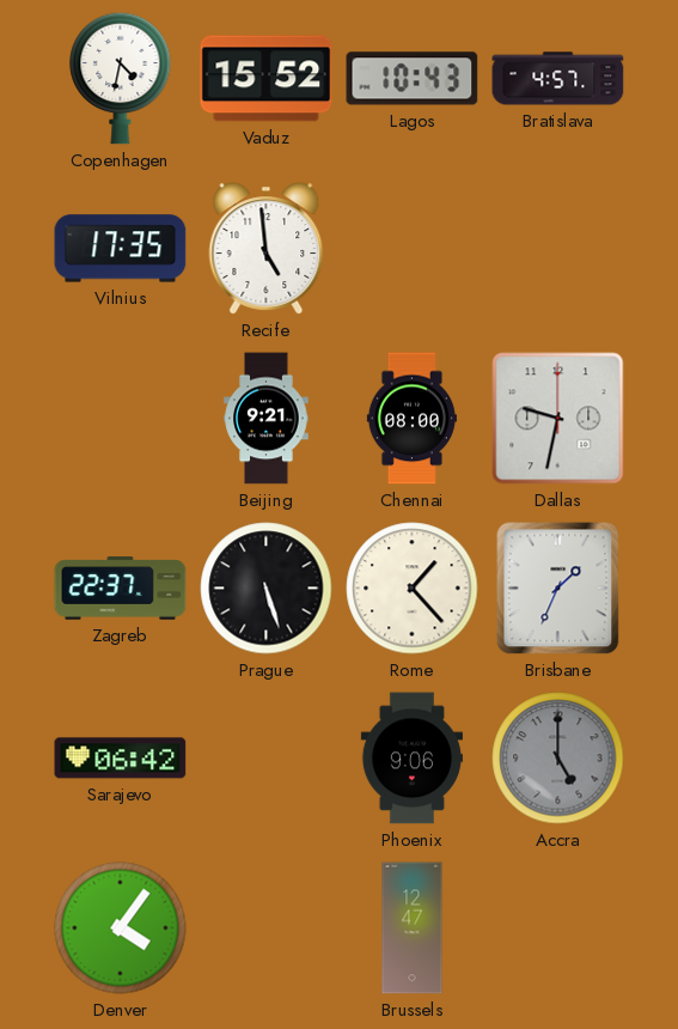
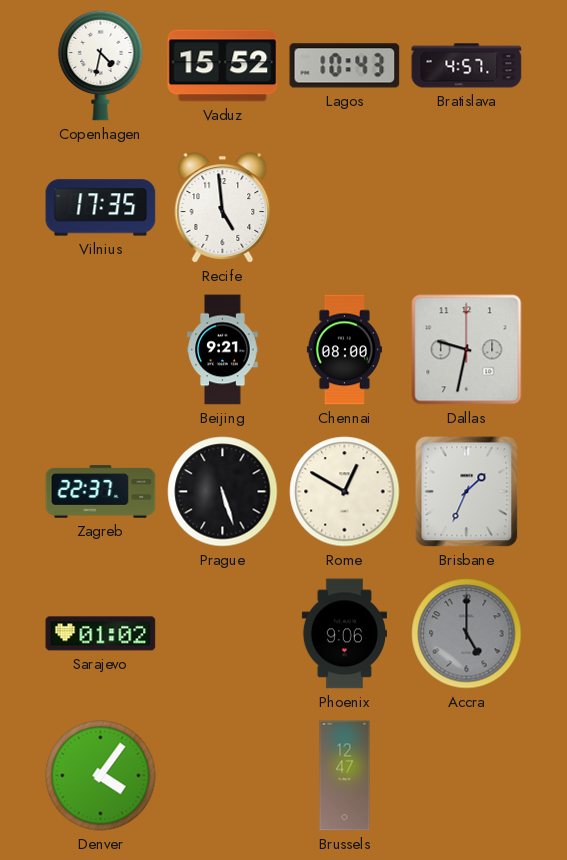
Rome: 1:23 -> 12:50
Sarajevo: 06:42 -> 01:02
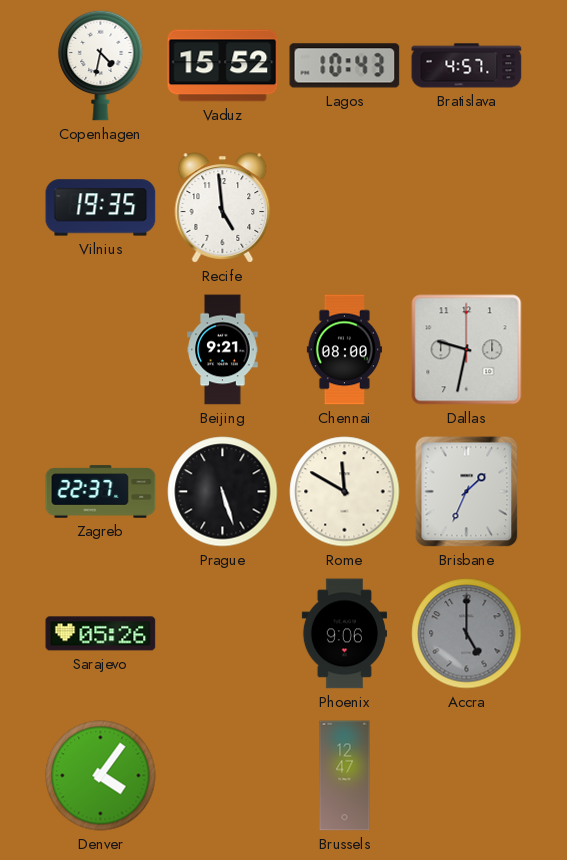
Vilnius: 17:35 -> 19:35
Rome: 12:50 -> 11:50
Sarajevo: 01:02 -> 05:26
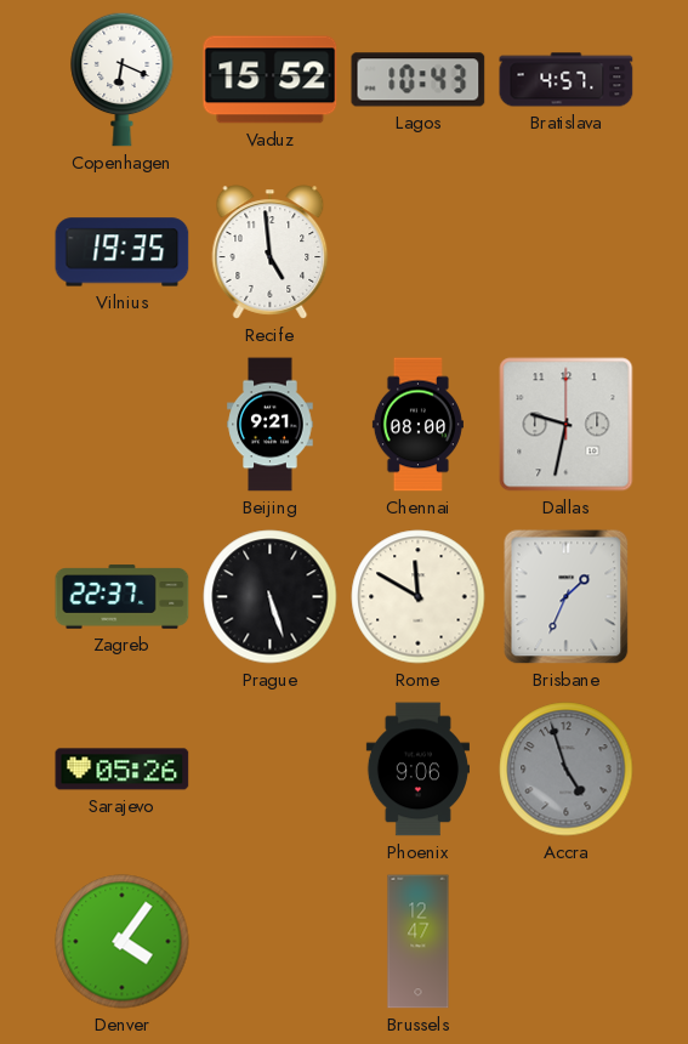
Copenhagen: 4:32 -> 6:19
Accra: 5:00 -> 4:57
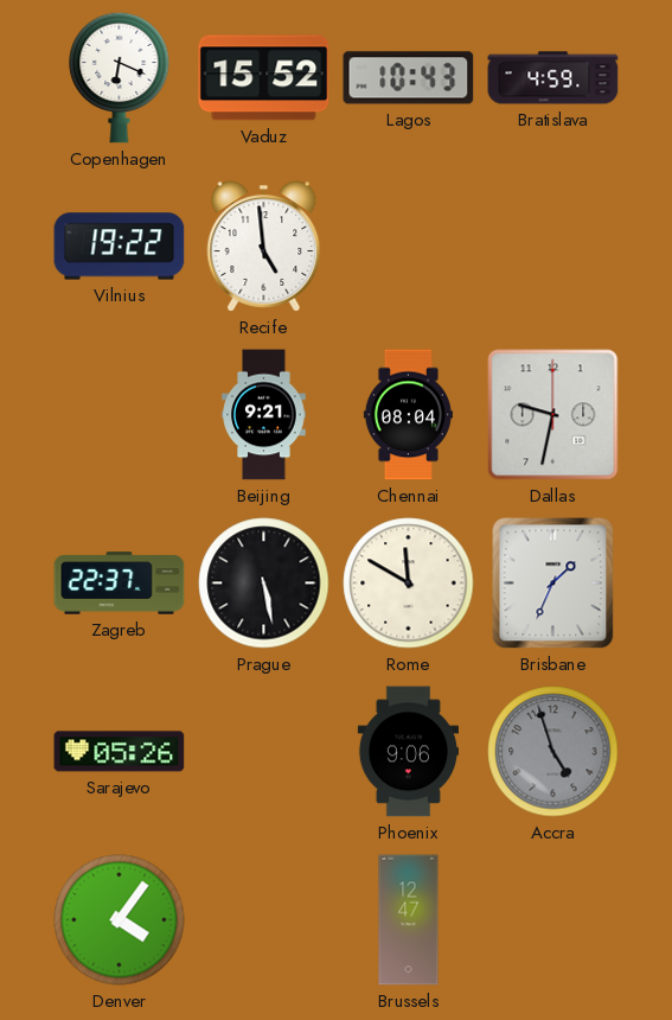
Bratislava: 4:57 -> 4:59
Vilnius: 19:35 -> 19:22
Chennai: 08:00 -> 08:04
Prague: 5:27 -> 5:28
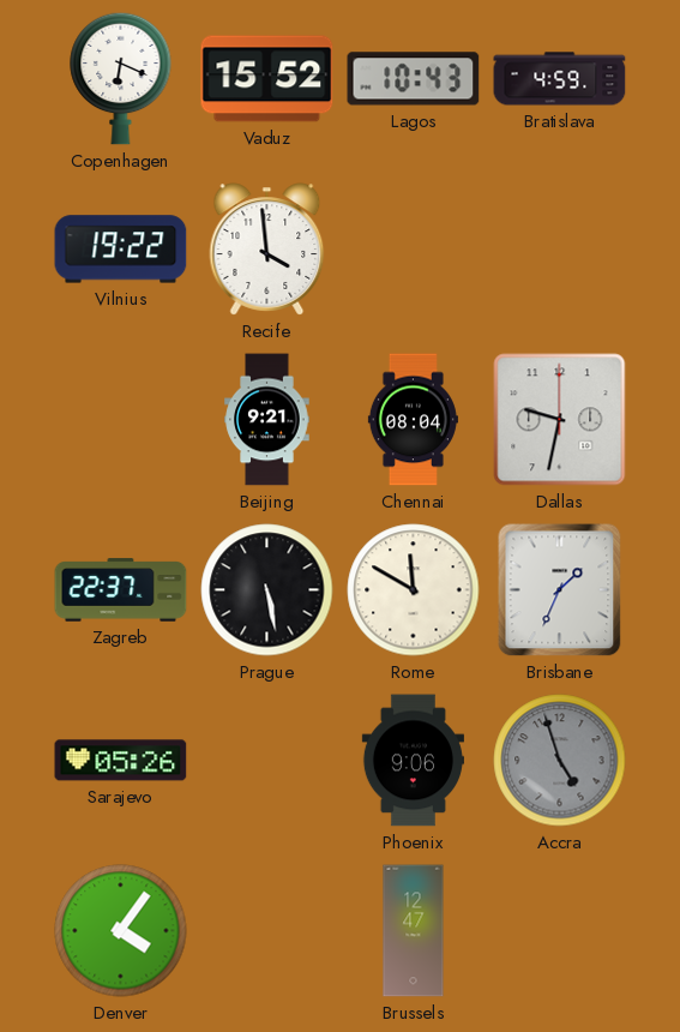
Recife: 4:59 -> 3:59
